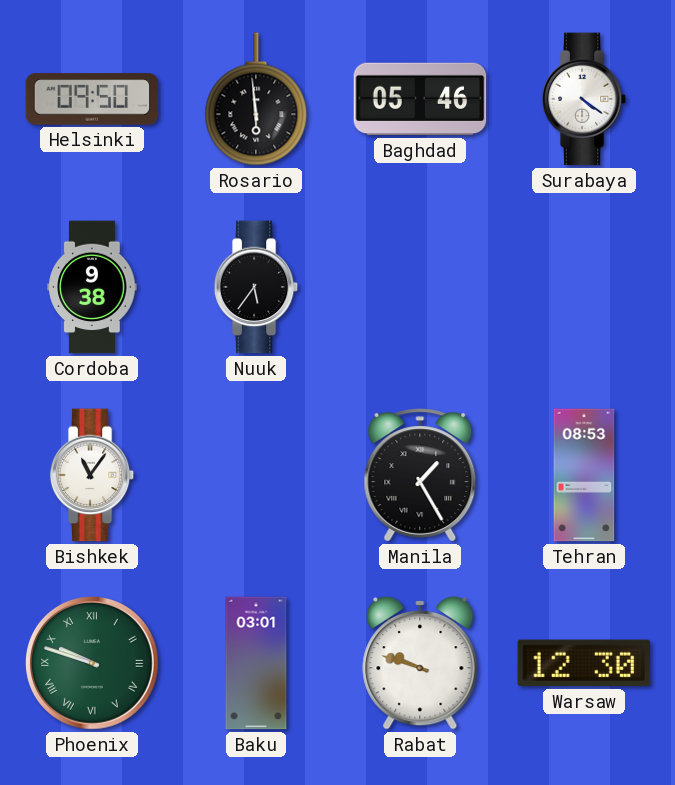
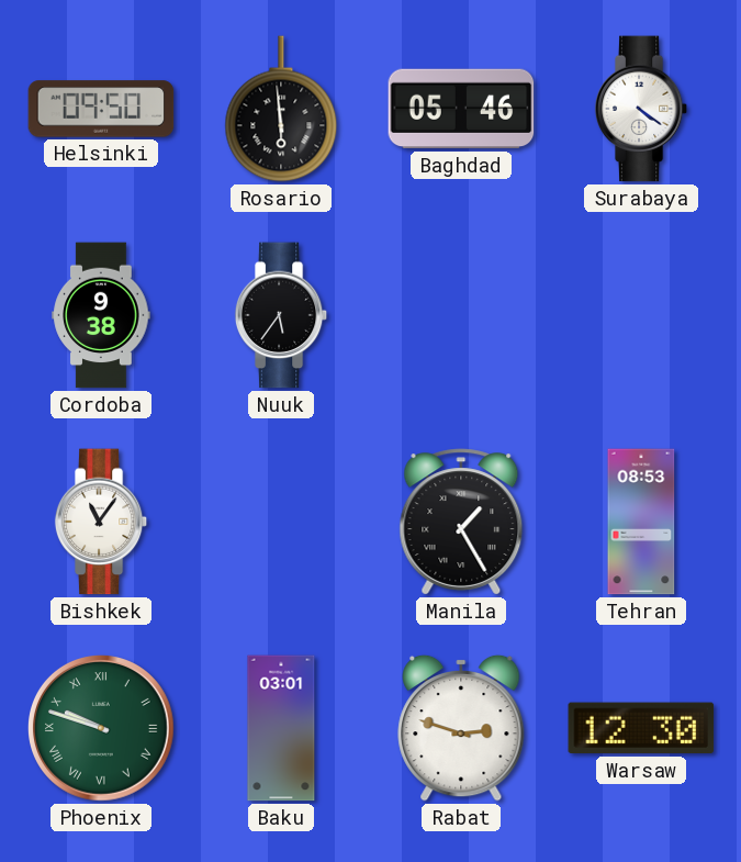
Rabat: 9:48 -> 2:48
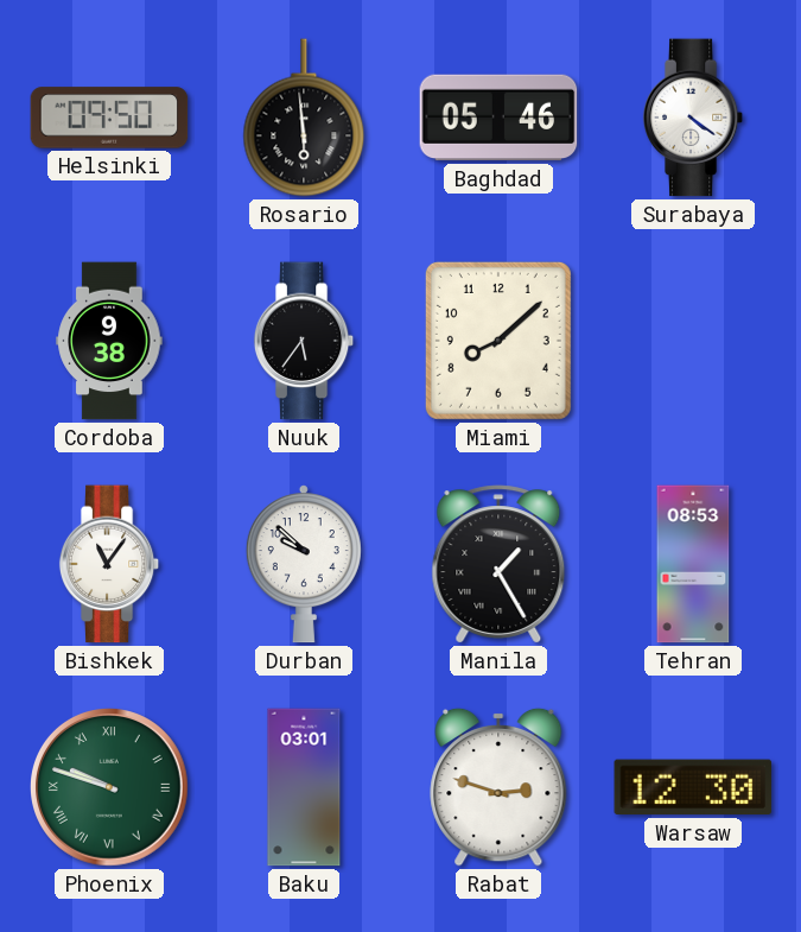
Miami: none -> 8:08
Durban: none -> 9:52
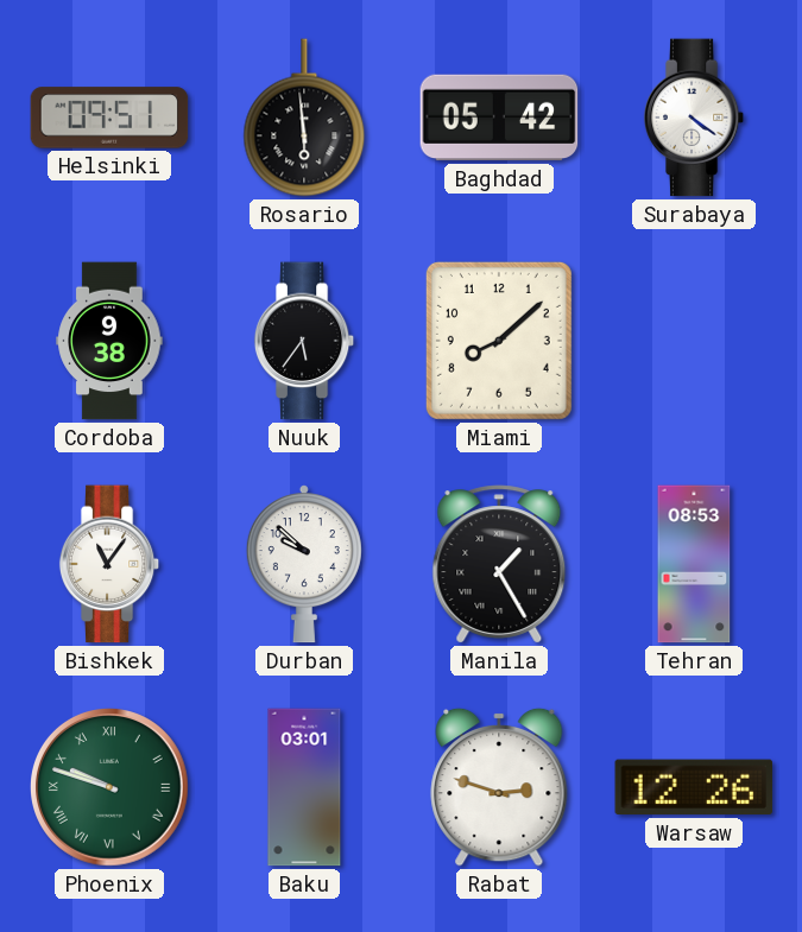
Helsinki: 09:50 -> 09:51
Baghdad: 05:46 -> 05:42
Warsaw: 12:30 -> 12:26
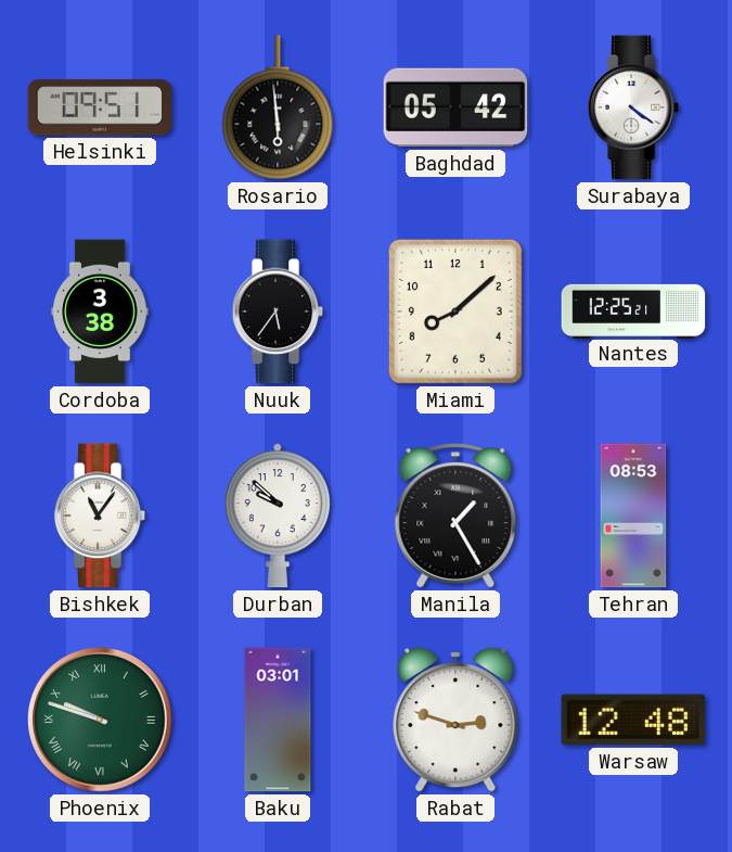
Cordoba: 9:38 -> 3:38
Nantes: none -> 12:25
Warsaw: 12:26 -> 12:48
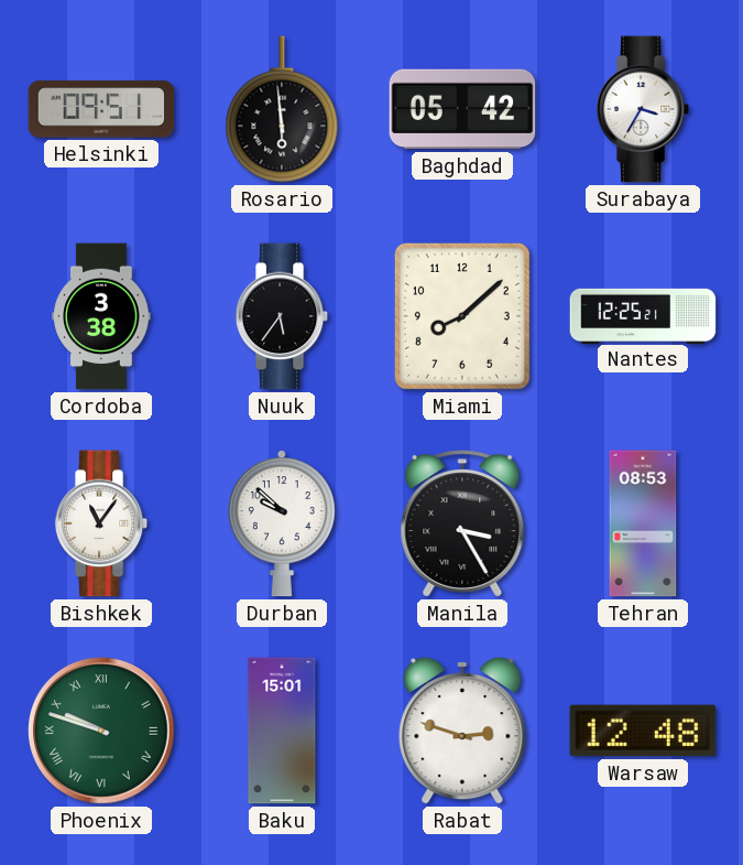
Surabaya: 4:21 -> 3:35
Manila: 1:25 -> 3:25
Baku: 03:01 -> 15:01
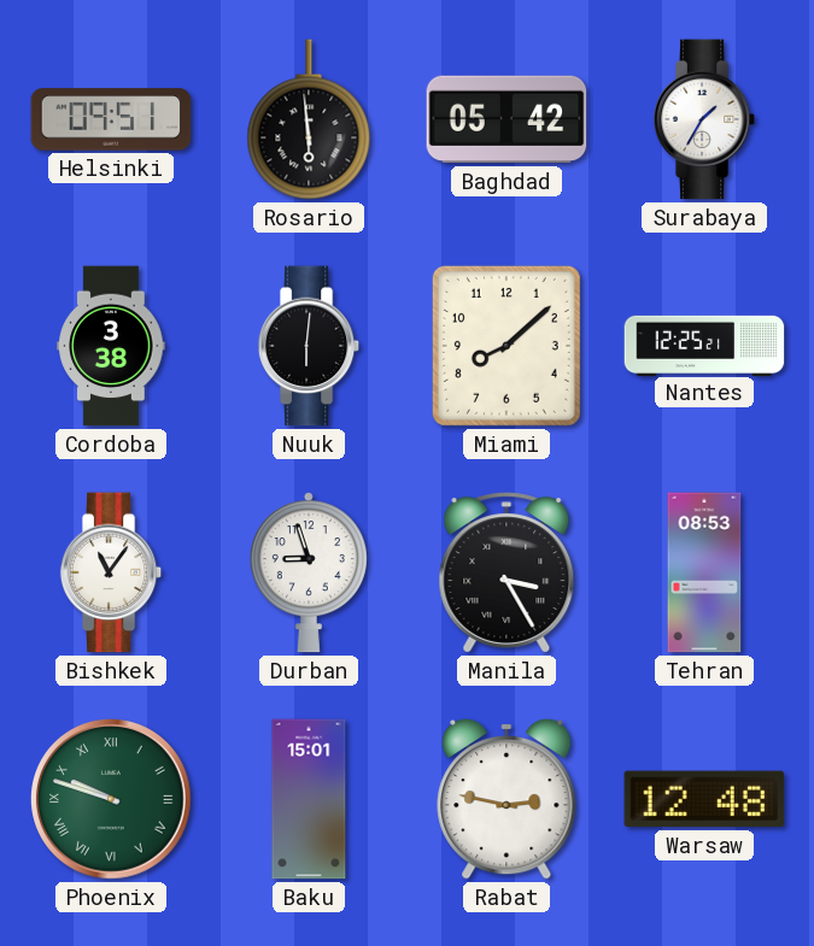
Surabaya: 3:35 -> 1:35
Nuuk: 5:36 -> 6:01
Durban: 9:52 -> 8:57
Rabat: 2:48 -> 2:47
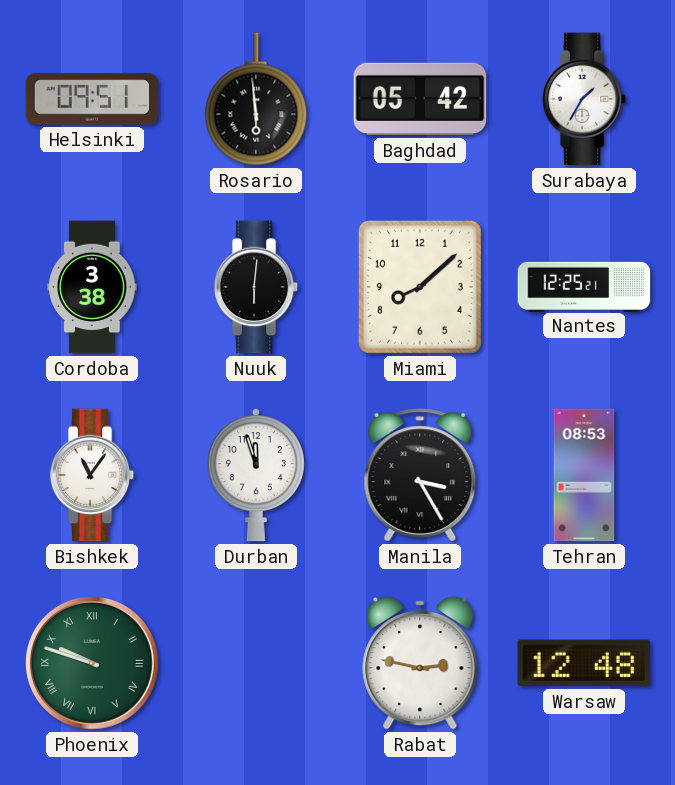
Durban: 8:57 -> 11:57
Baku: 15:01 -> none
